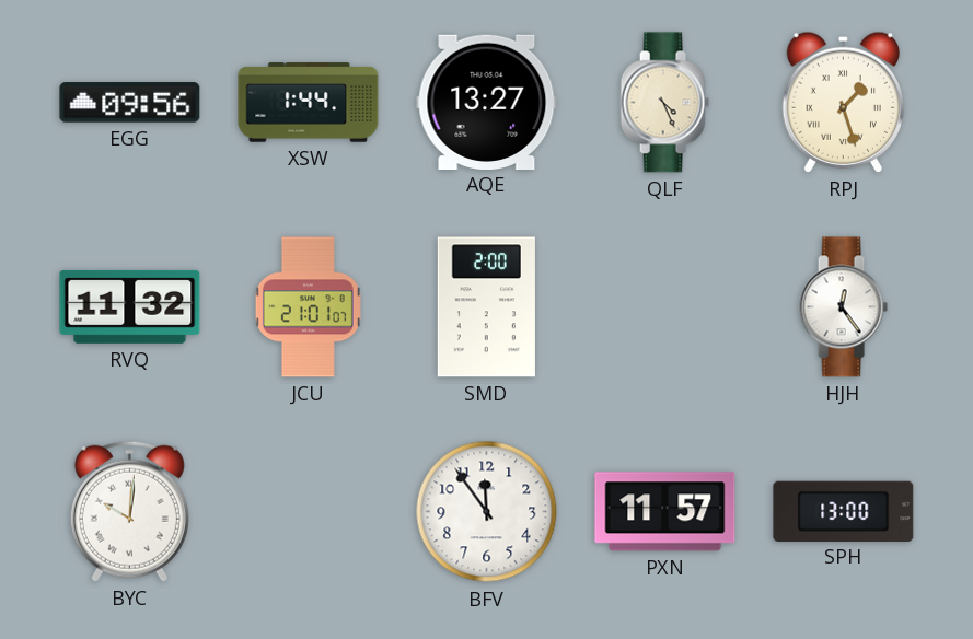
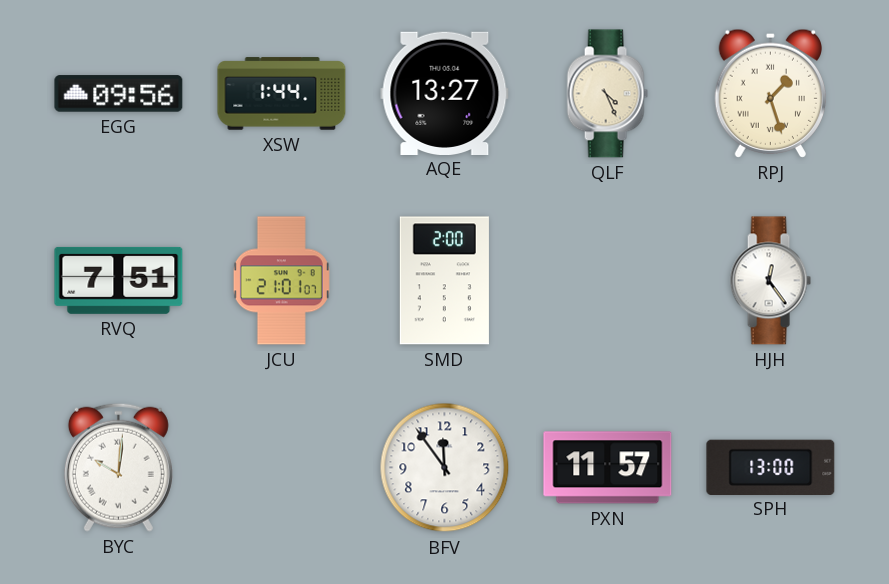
RVQ: 11:32 -> 7:51
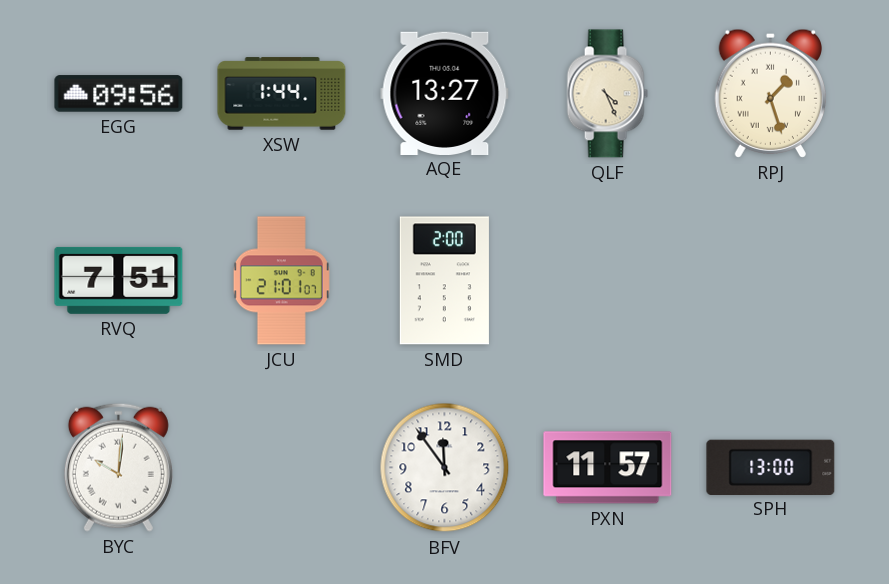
HJH: 12:24 -> none
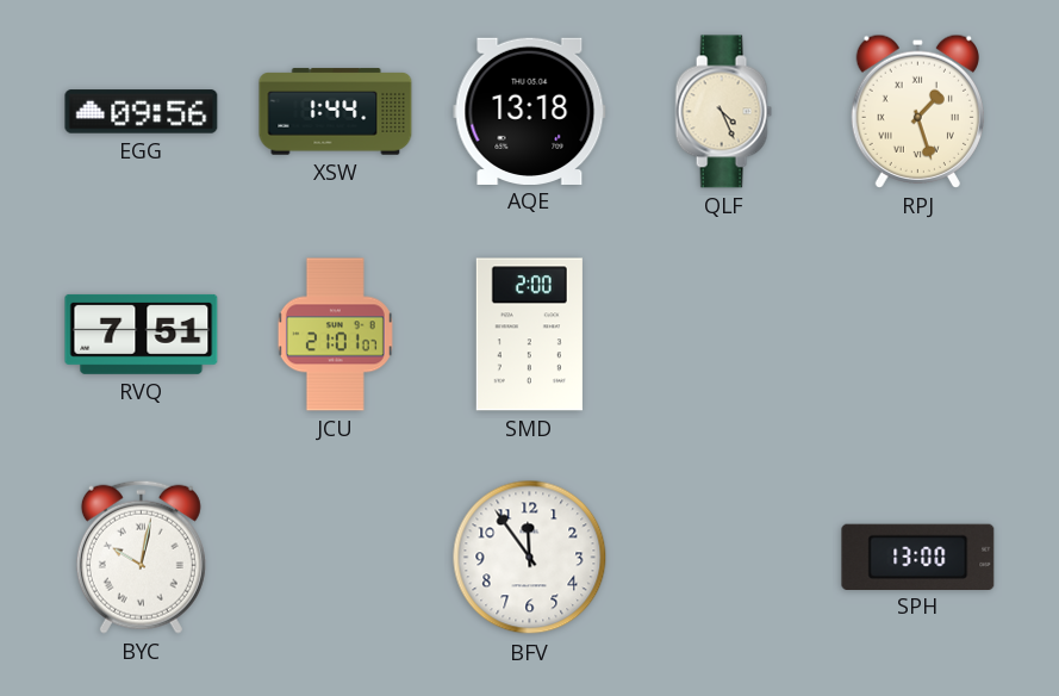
AQE: 13:27 -> 13:18
BYC: 10:01 -> 10:02
PXN: 11:57 -> none
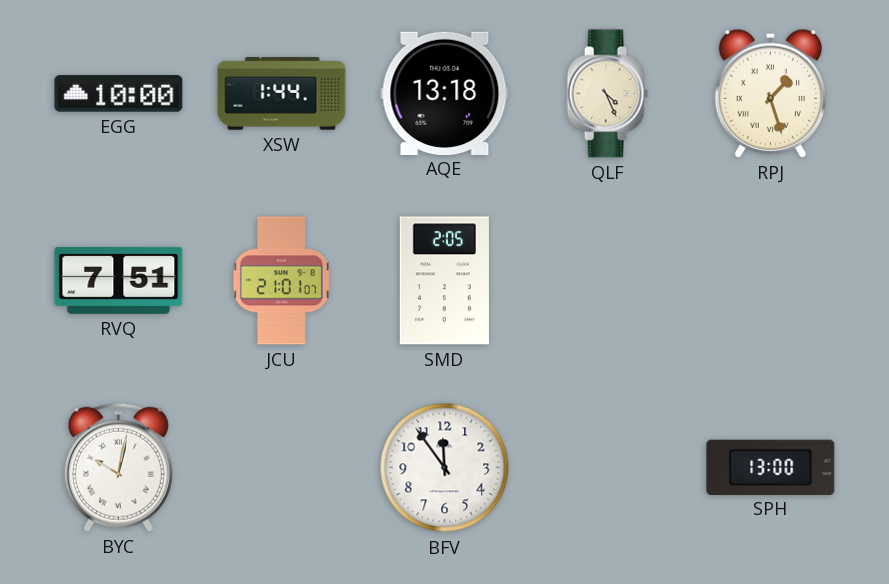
EGG: 09:56 -> 10:00
SMD: 2:00 -> 2:05
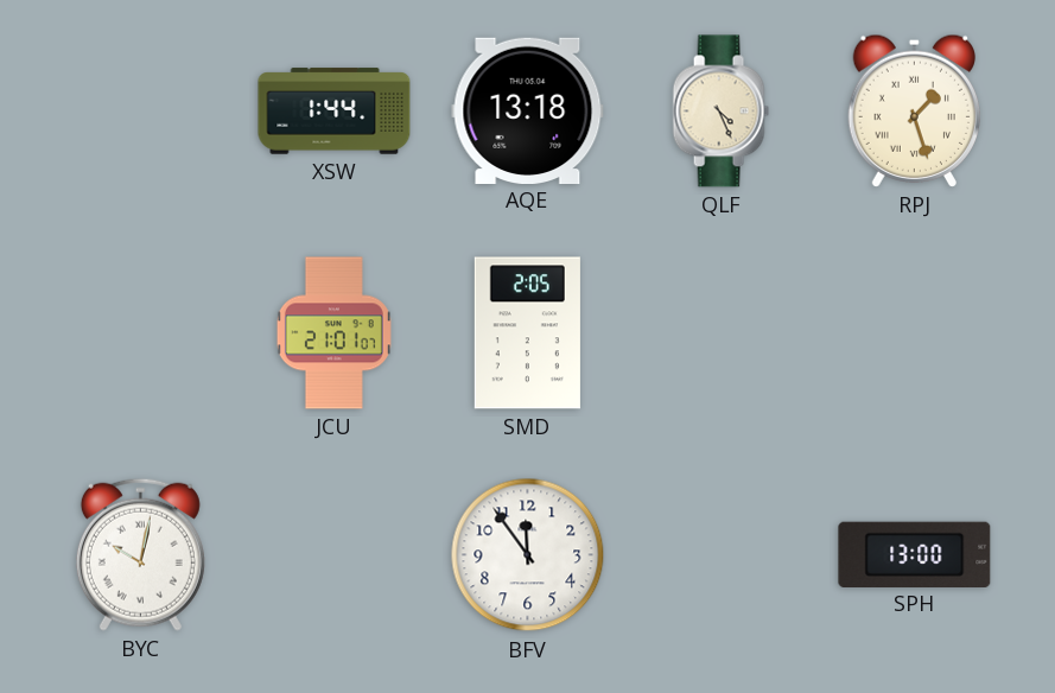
EGG: 10:00 -> none
RVQ: 7:51 -> none
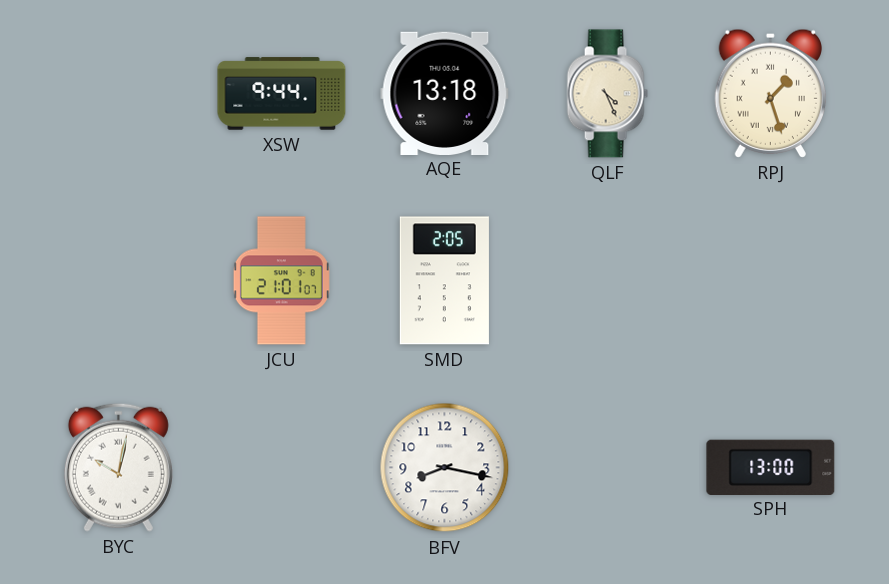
XSW: 1:44 -> 9:44
BFV: 11:54 -> 8:17
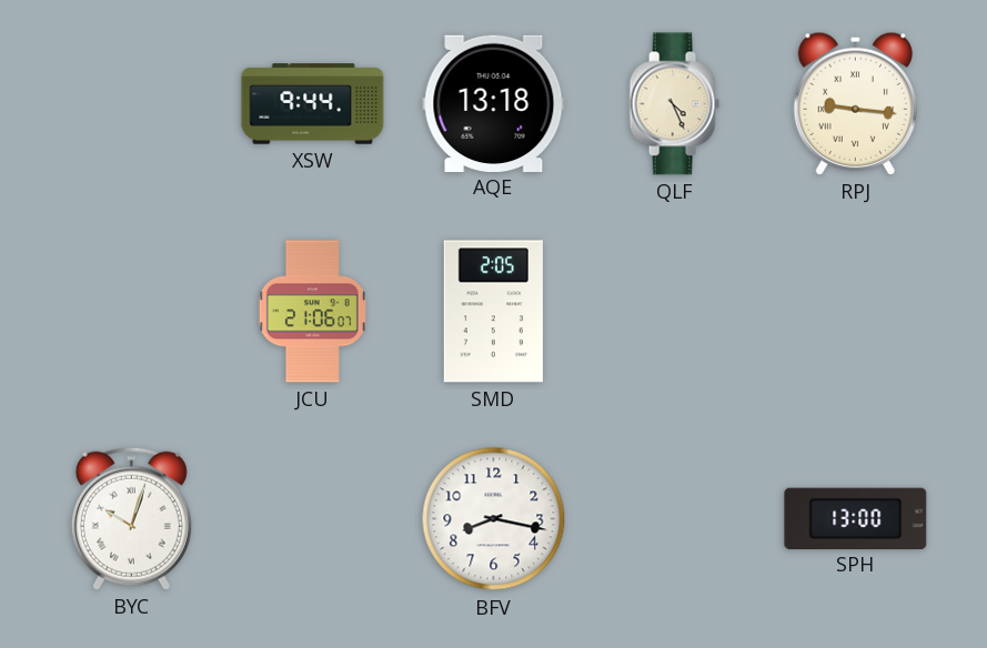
RPJ: 1:27 -> 9:16
JCU: 21:01 -> 21:06
BYC: 10:02 -> 10:03
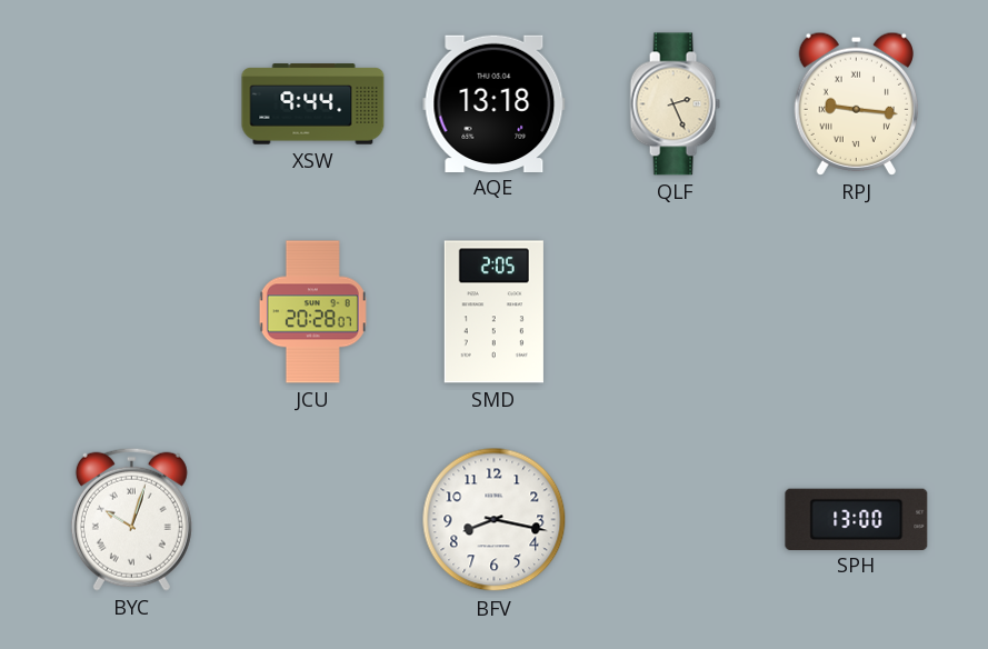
QLF: 4:26 -> 2:26
JCU: 21:06 -> 20:28
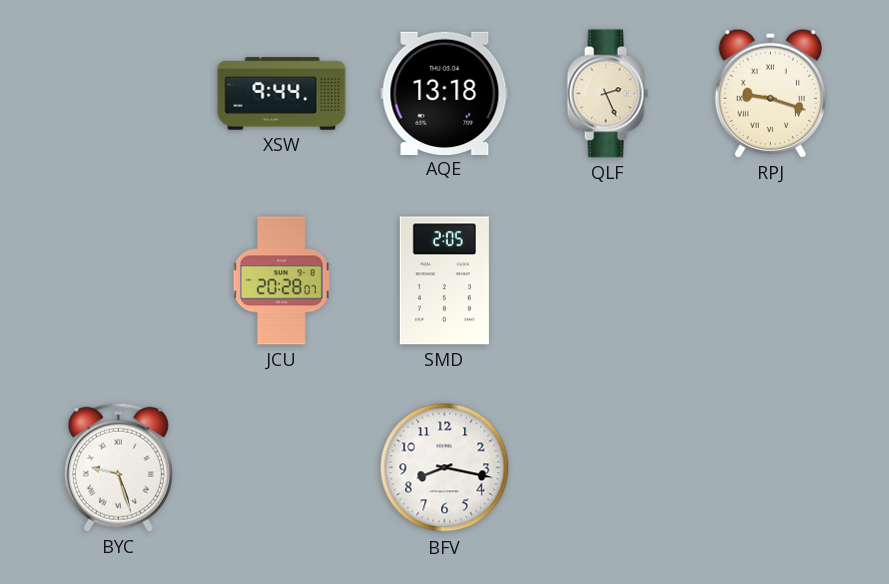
RPJ: 9:16 -> 9:18
BYC: 10:03 -> 9:27
SPH: 13:00 -> none
